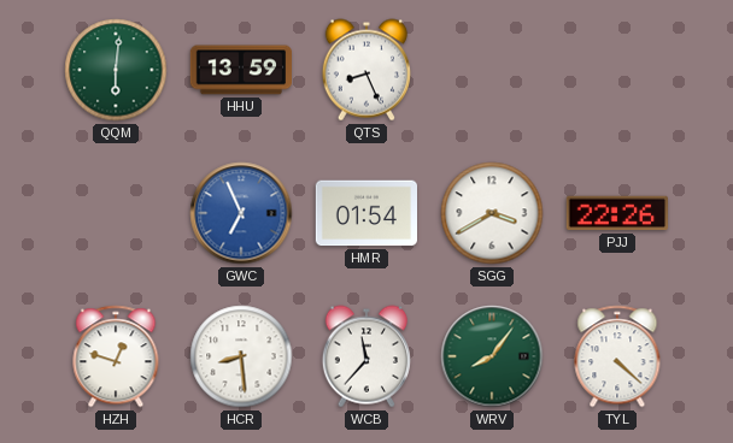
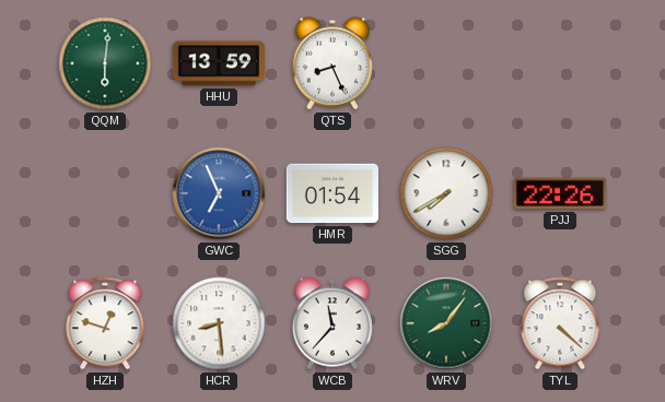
SGG: 3:40 -> 7:40
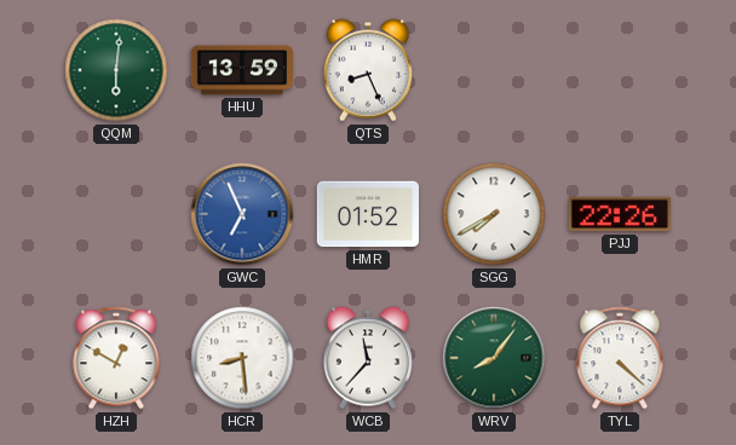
HMR: 01:54 -> 01:52
HZH: 12:48 -> 12:50
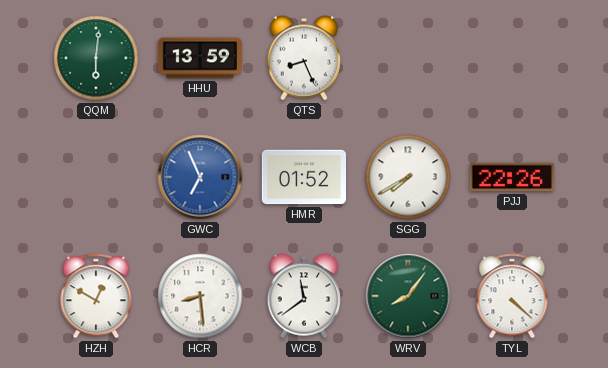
WCB: 11:37 -> 11:39
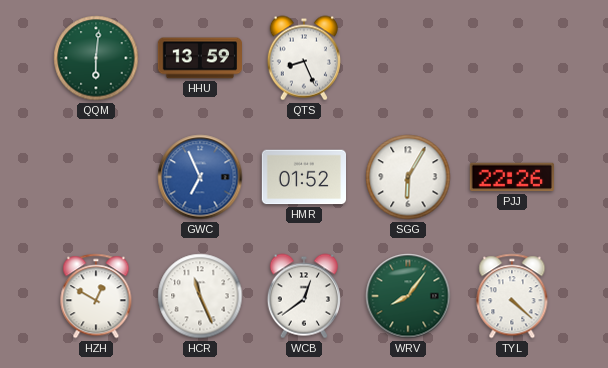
SGG: 7:40 -> 6:05
HCR: 8:29 -> 11:26
WCB: 11:39 -> 12:39
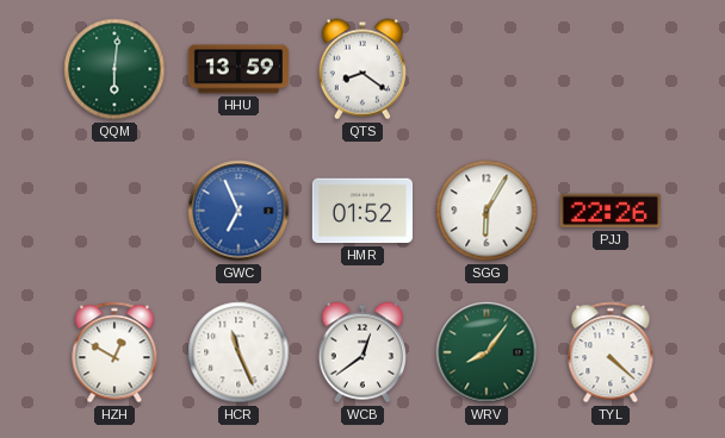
QTS: 8:26 -> 8:21
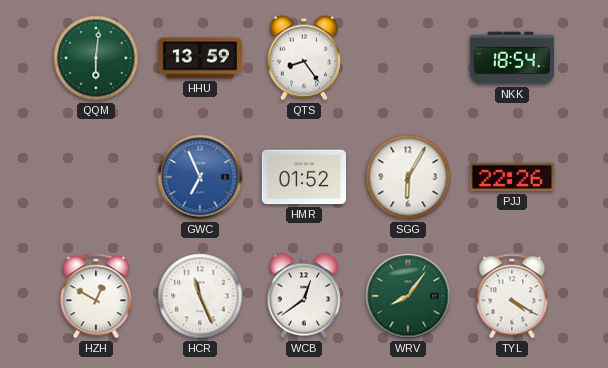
QTS: 8:21 -> 8:24
NKK: none -> 18:54
TYL: 4:22 -> 4:20
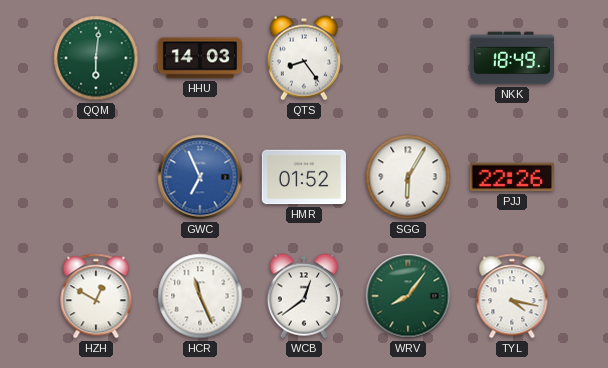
HHU: 13:59 -> 14:03
NKK: 18:54 -> 18:49
TYL: 4:20 -> 4:17
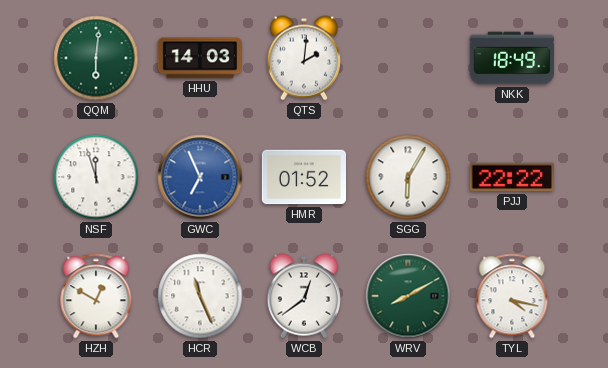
QTS: 8:24 -> 2:01
NSF: none -> 11:57
PJJ: 22:26 -> 22:22
WRV: 8:06 -> 8:10
